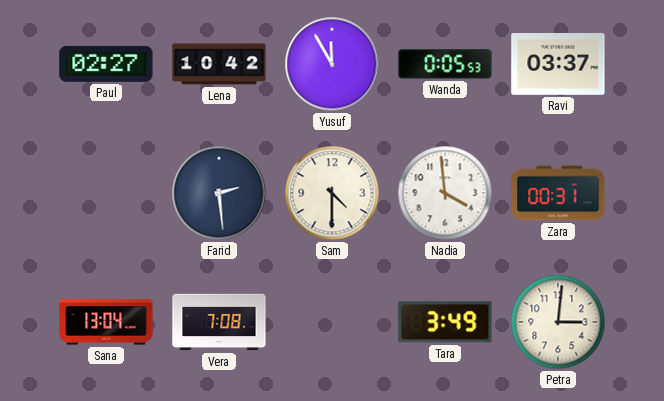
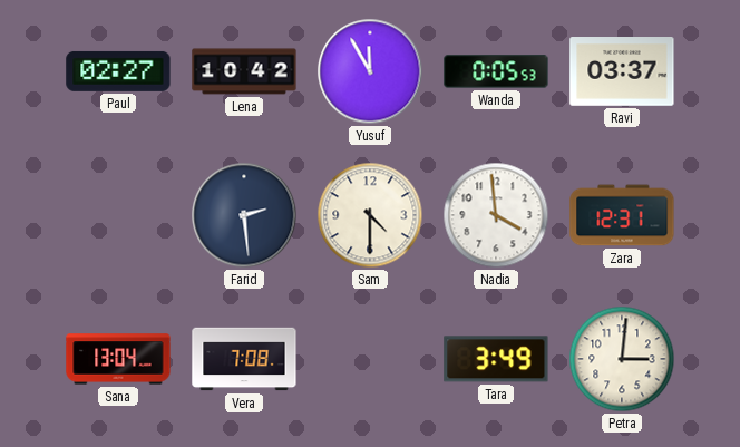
Zara: 00:31 -> 12:31
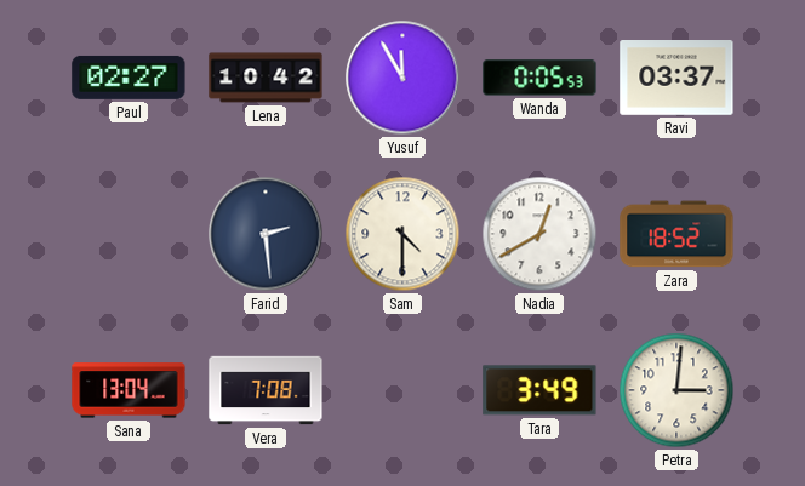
Nadia: 3:59 -> 12:40
Zara: 12:31 -> 18:52
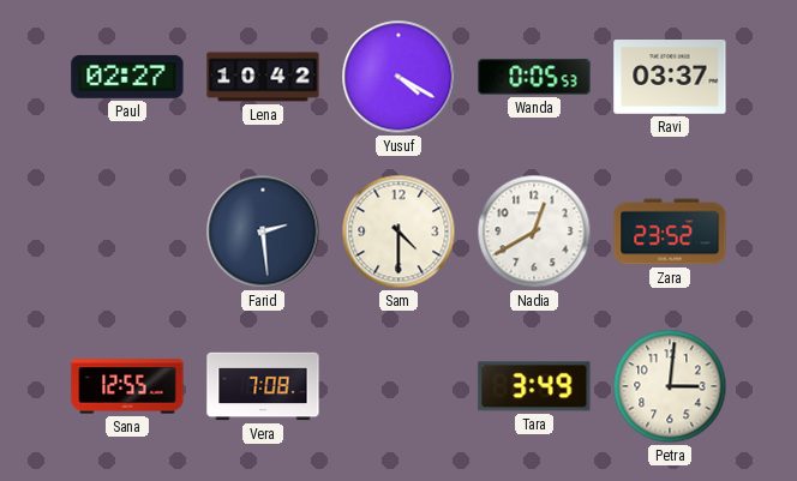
Yusuf: 11:55 -> 4:20
Zara: 18:52 -> 23:52
Sana: 13:04 -> 12:55
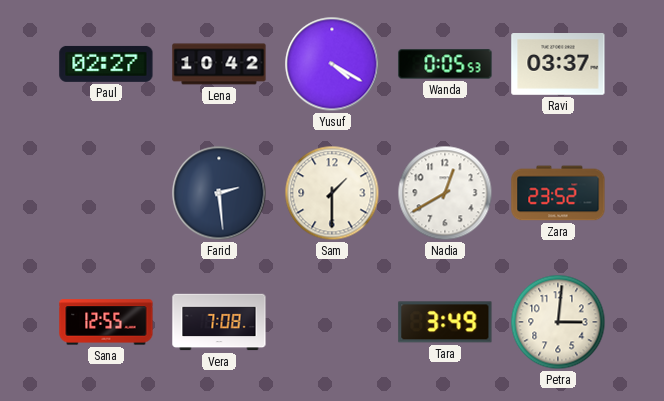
Sam: 4:30 -> 1:30
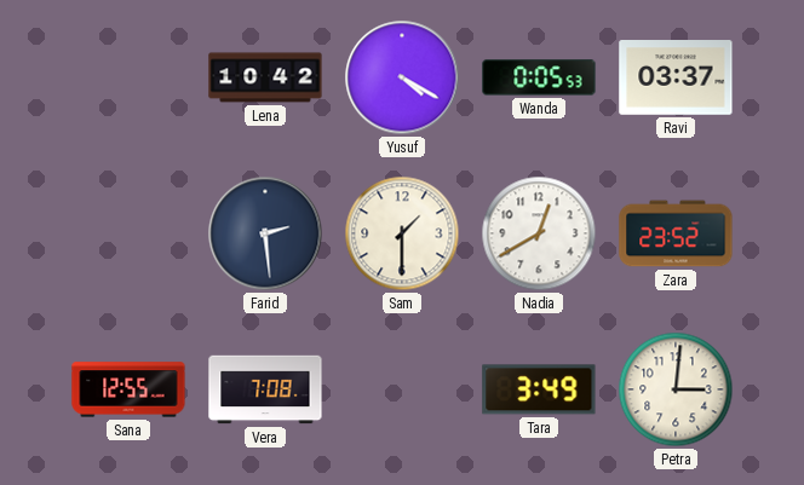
Paul: 02:27 -> none
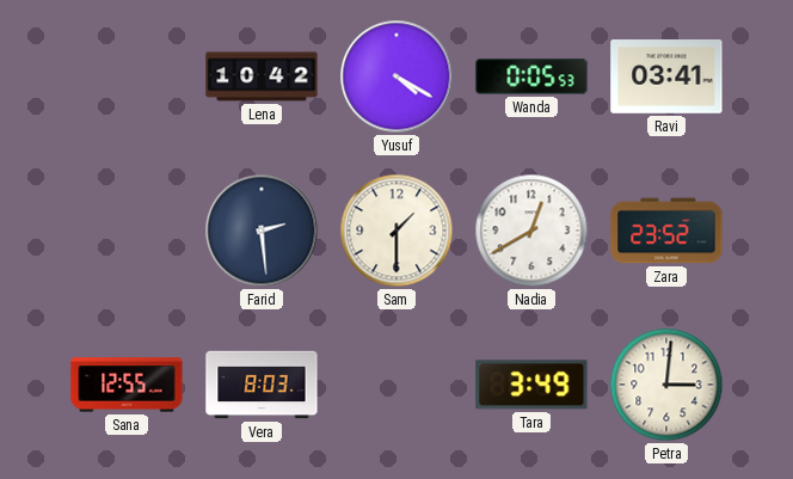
Ravi: 03:37 -> 03:41
Vera: 7:08 -> 8:03
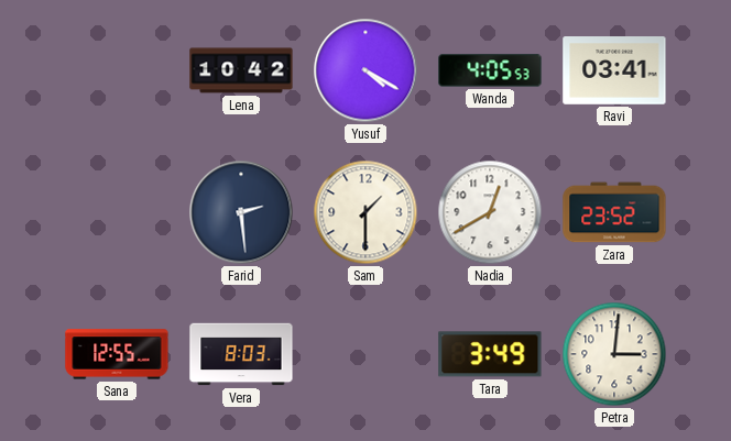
Wanda: 0:05 -> 4:05
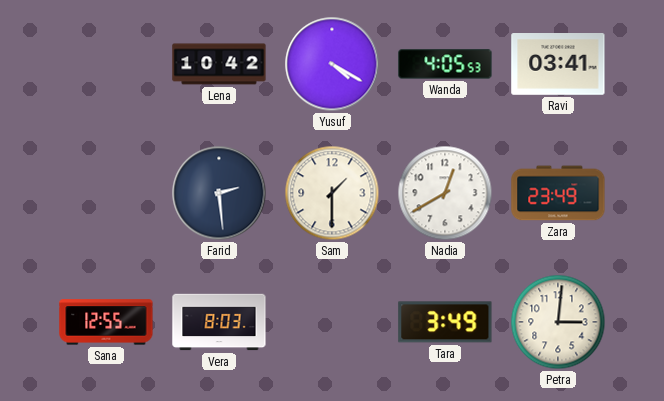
Zara: 23:52 -> 23:49
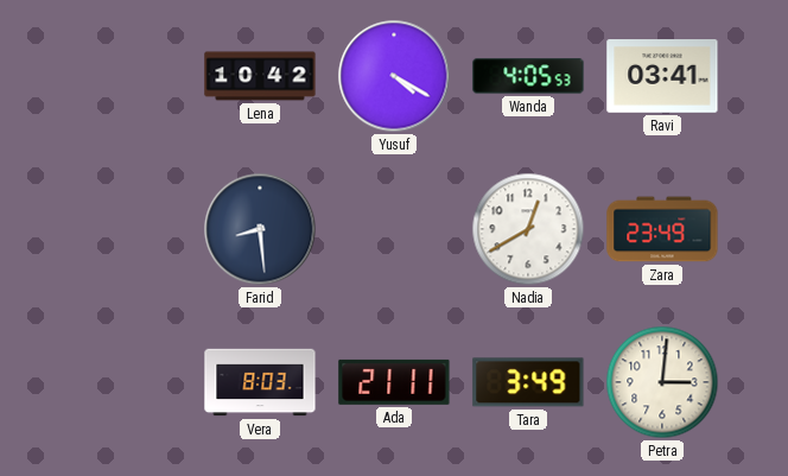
Farid: 2:29 -> 8:29
Sam: 1:30 -> none
Sana: 12:55 -> none
Ada: none -> 21:11
